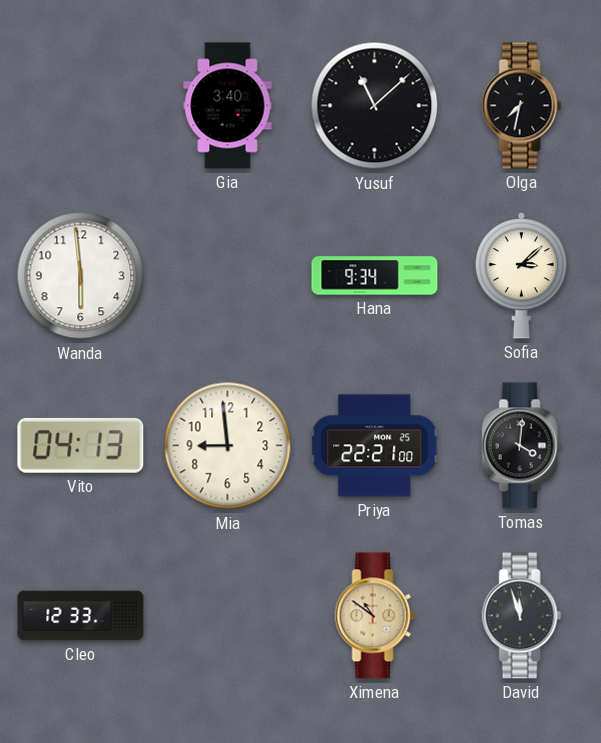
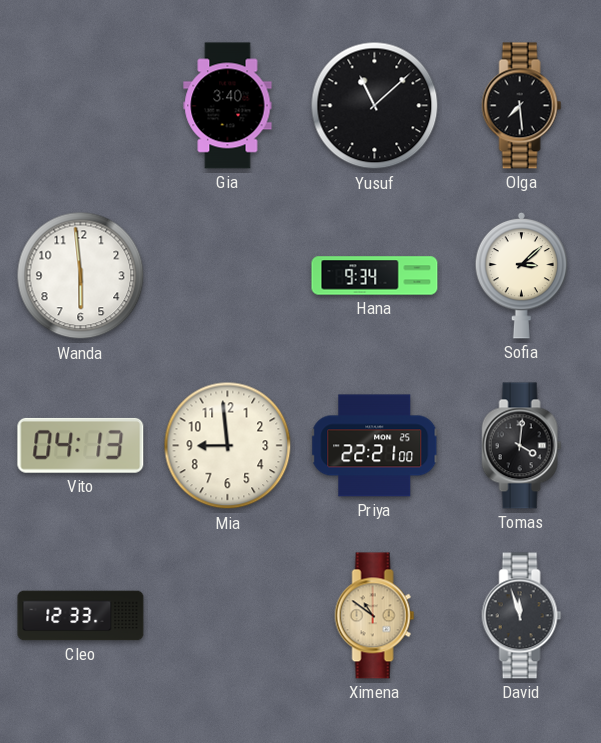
Olga: 7:32 -> 7:29
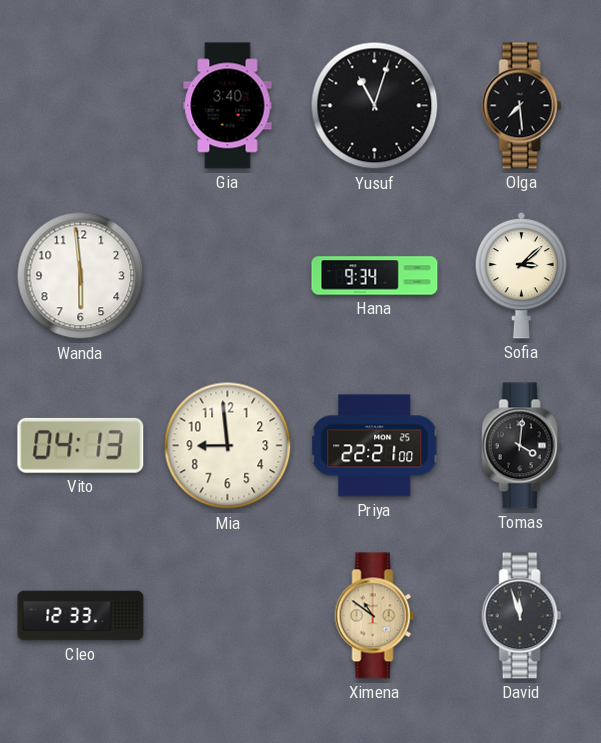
Yusuf: 11:08 -> 11:03
